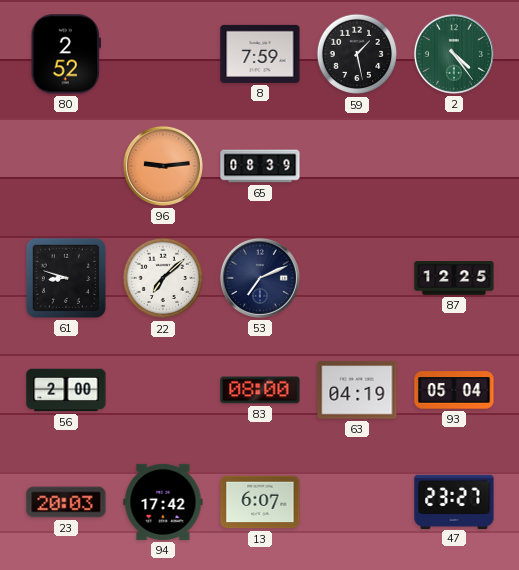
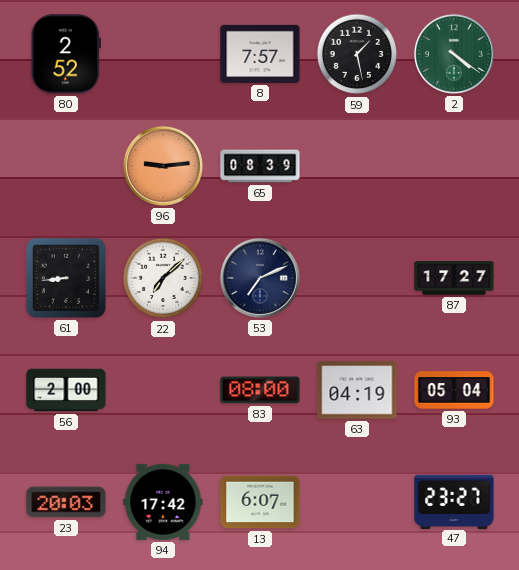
8: 7:59 -> 7:57
2: 4:24 -> 4:21
61: 8:48 -> 8:44
87: 12:25 -> 17:27
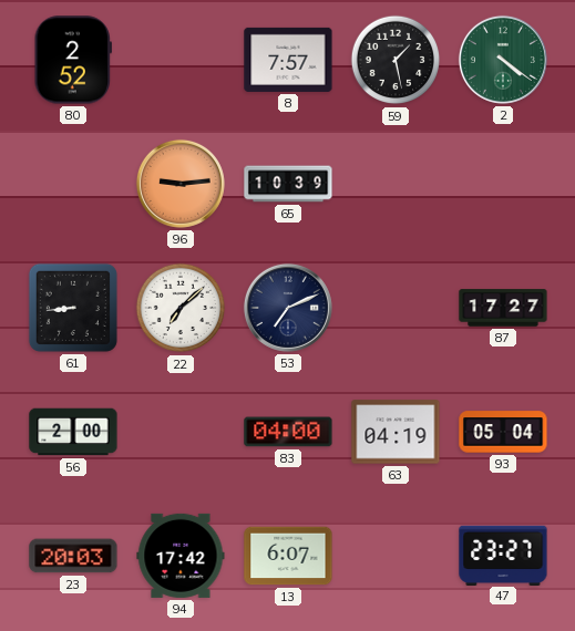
65: 08:39 -> 10:39
83: 08:00 -> 04:00
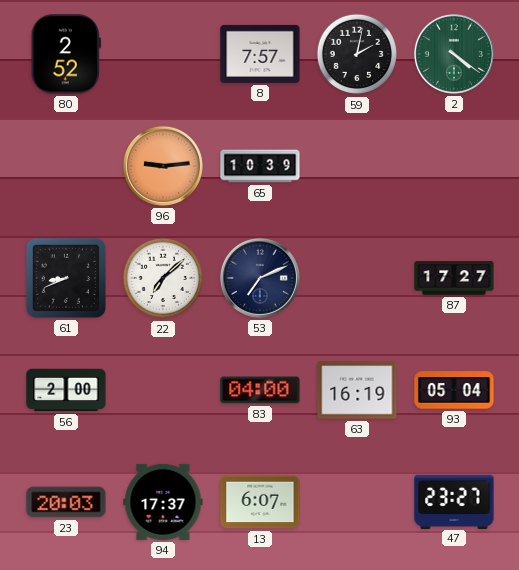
59: 1:28 -> 2:02
61: 8:44 -> 8:41
63: 04:19 -> 16:19
94: 17:42 -> 17:37
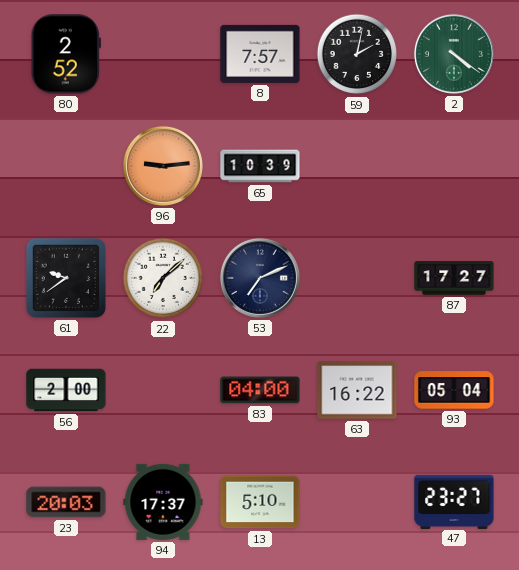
61: 8:41 -> 9:39
63: 16:19 -> 16:22
13: 6:07 -> 5:10
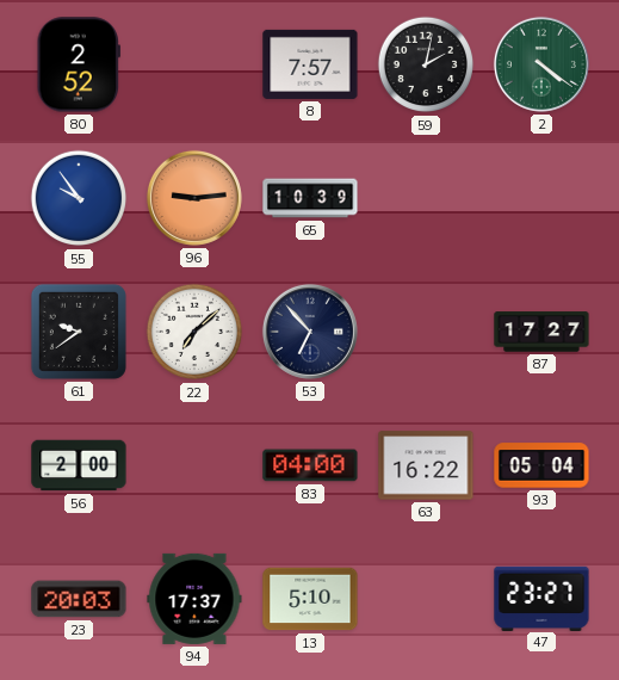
55: none -> 9:54
53: 7:11 -> 6:53
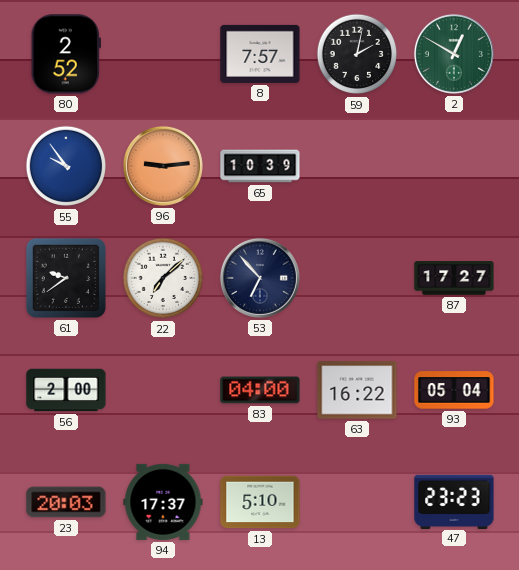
2: 4:21 -> 12:50
47: 23:27 -> 23:23
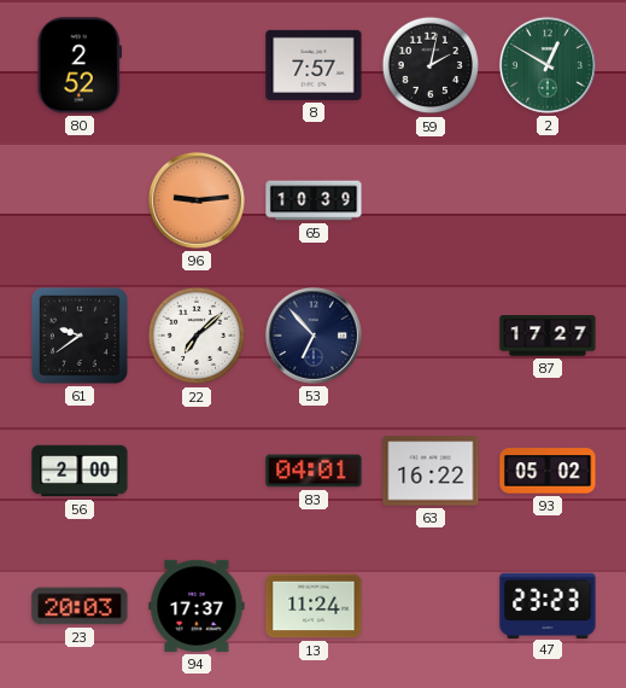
55: 9:54 -> none
83: 04:00 -> 04:01
93: 05:04 -> 05:02
13: 5:10 -> 11:24
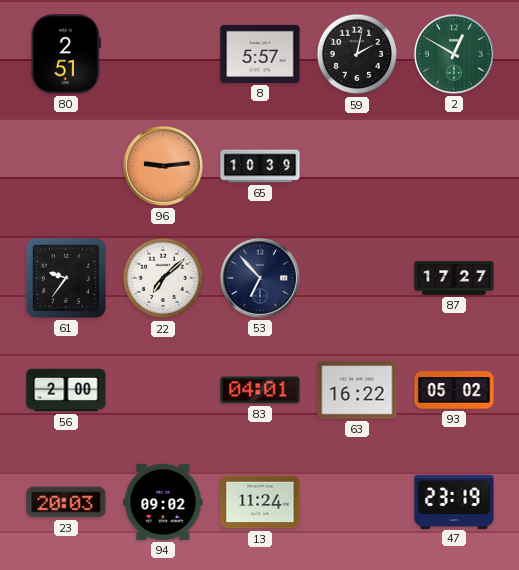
80: 2:52 -> 2:51
8: 7:57 -> 5:57
61: 9:39 -> 9:36
94: 17:37 -> 09:02
47: 23:23 -> 23:19
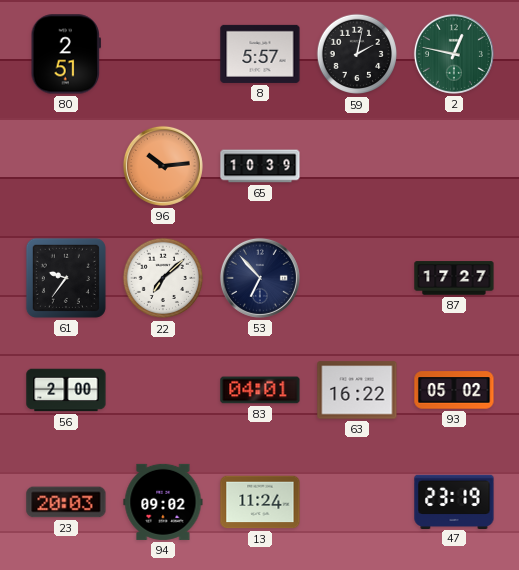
2: 12:50 -> 12:47
96: 9:14 -> 10:14
